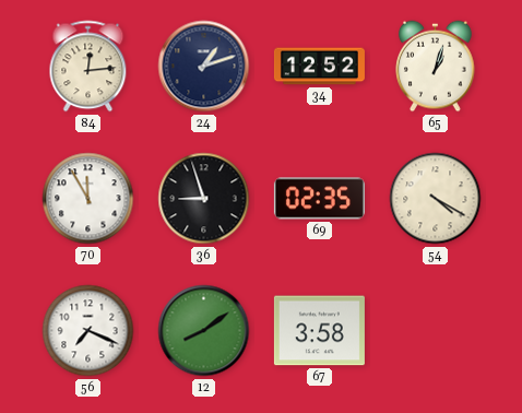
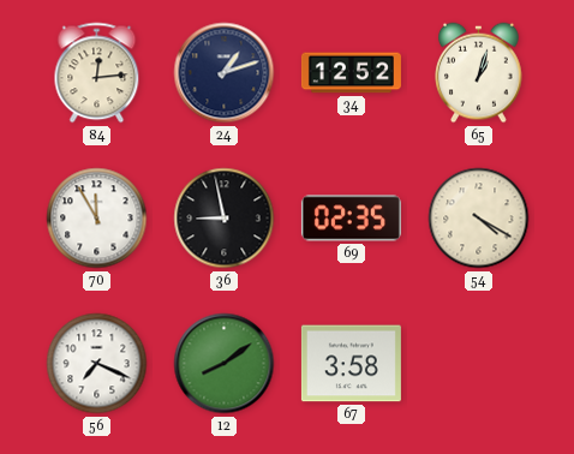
36: 8:57 -> 8:58
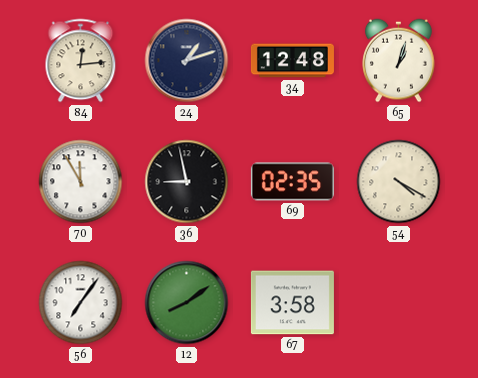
34: 12:52 -> 12:48
56: 7:19 -> 7:06
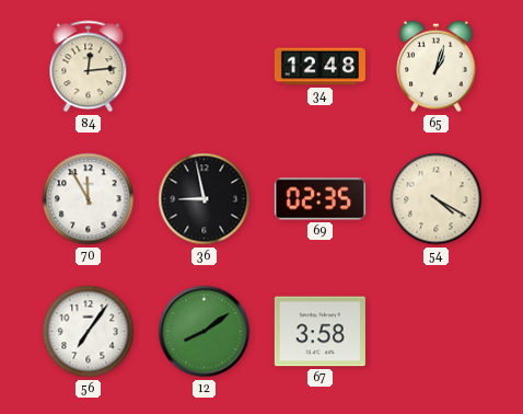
24: 1:12 -> none
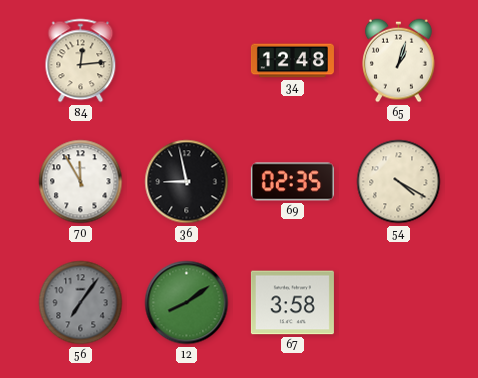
56 dial: white -> grey
